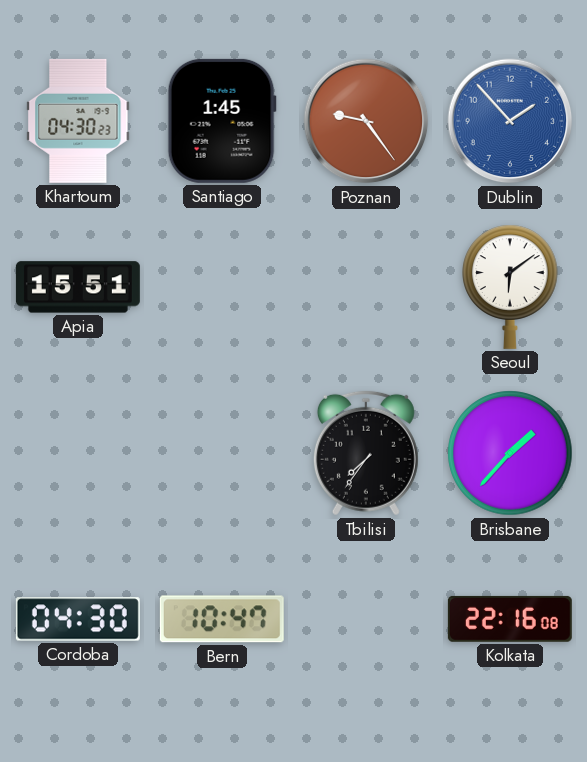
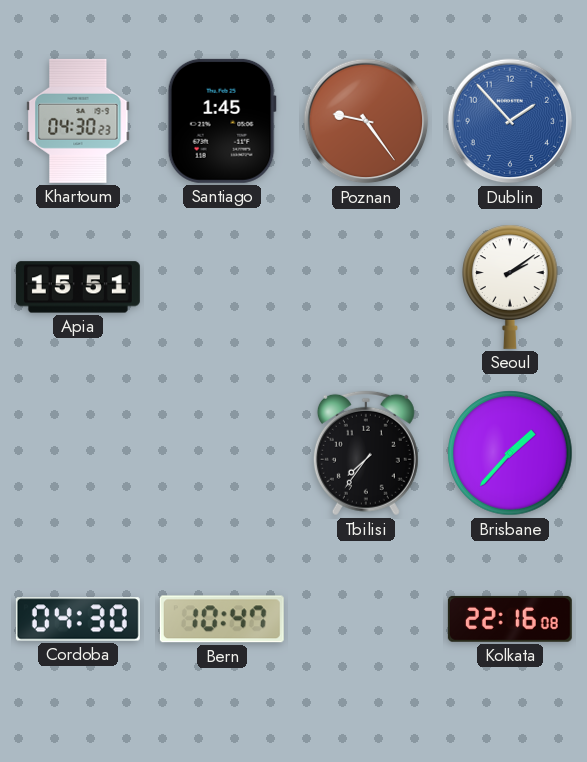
Seoul: 6:09 -> 2:09
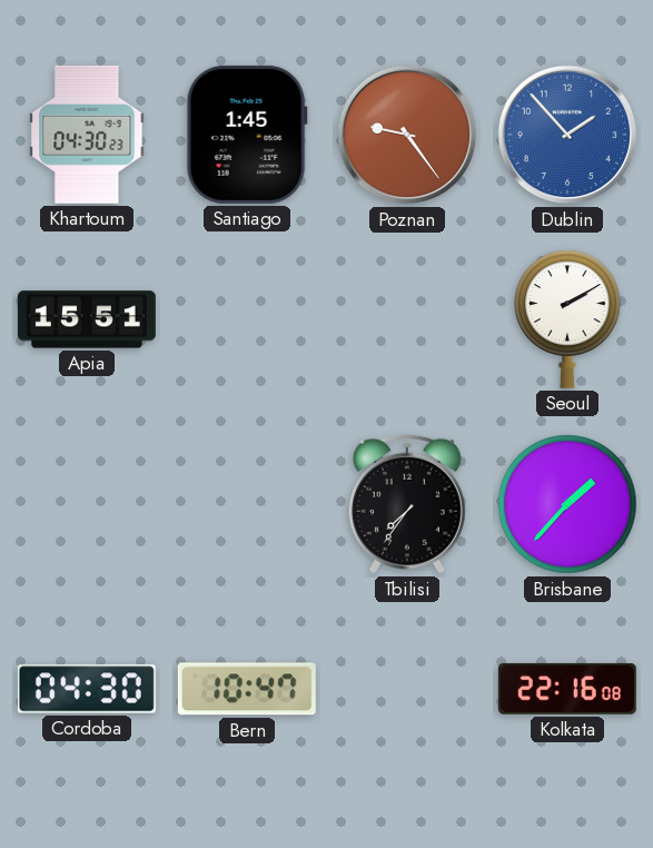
Seoul: 2:09 -> 2:10
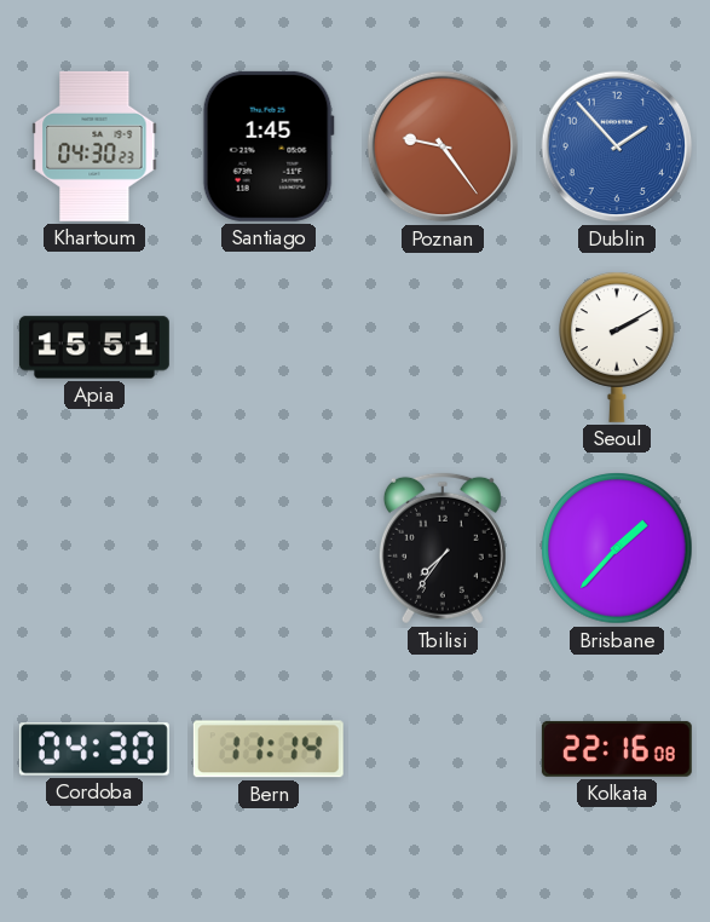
Bern: 10:47 -> 11:14
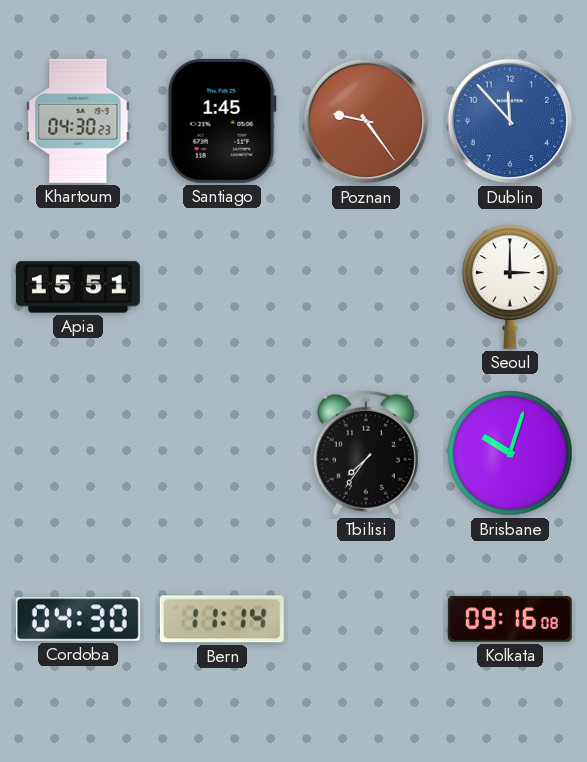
Dublin: 1:53 -> 11:53
Seoul: 2:10 -> 3:00
Brisbane: 1:37 -> 10:03
Kolkata: 22:16 -> 09:16
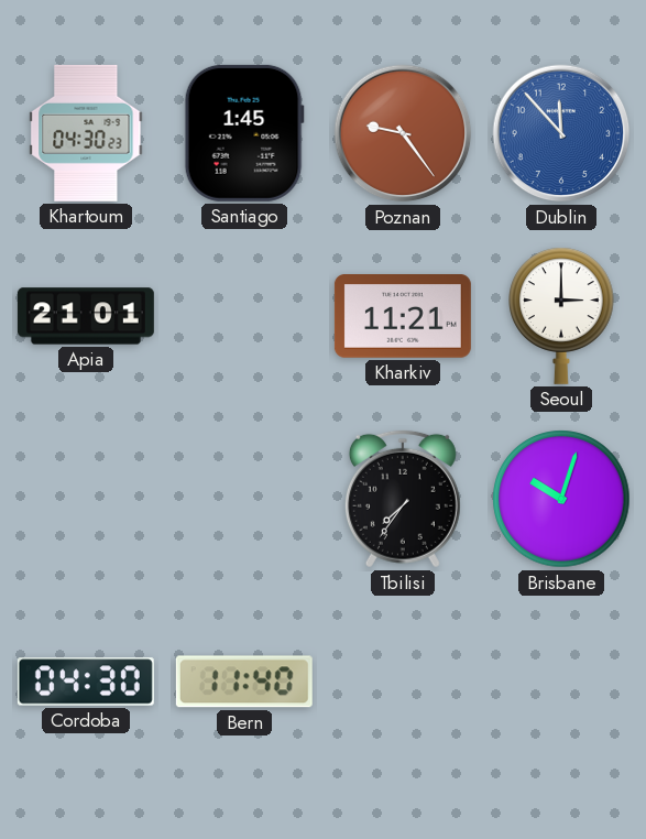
Apia: 15:51 -> 21:01
Kharkiv: none -> 11:21
Bern: 11:14 -> 11:40
Kolkata: 09:16 -> none
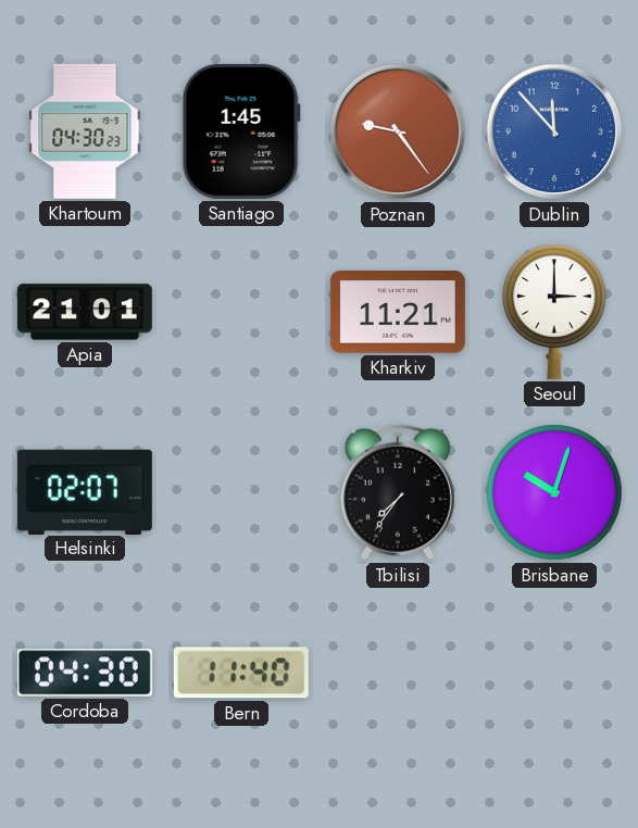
Helsinki: none -> 02:07
